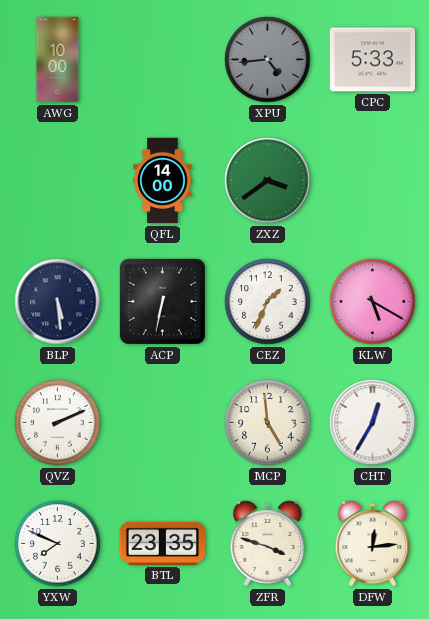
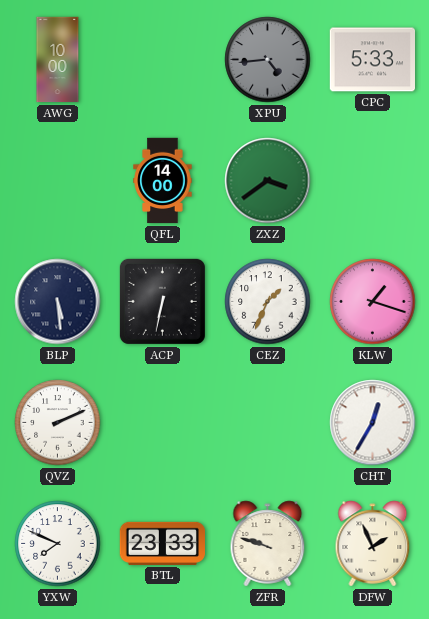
KLW: 5:20 -> 1:18
MCP: 4:59 -> none
BTL: 23:35 -> 23:33
ZFR: 3:48 -> 9:48
DFW: 12:14 -> 1:56
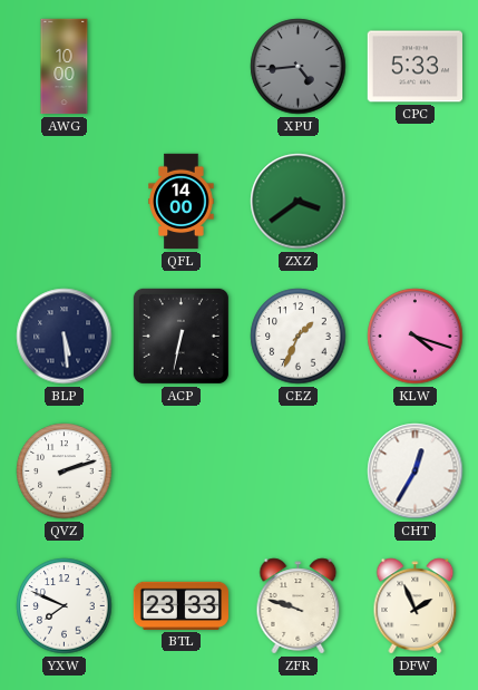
KLW: 1:18 -> 4:18
QVZ: 2:11 -> 2:12
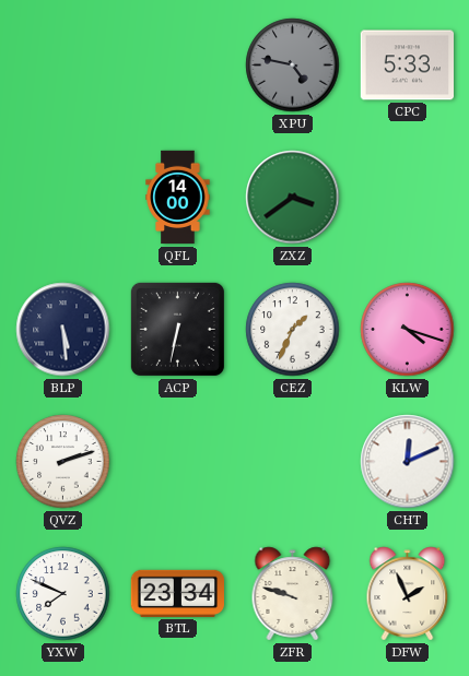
AWG: 10:00 -> none
XPU: 4:44 -> 4:47
CHT: 12:35 -> 12:11
BTL: 23:33 -> 23:34
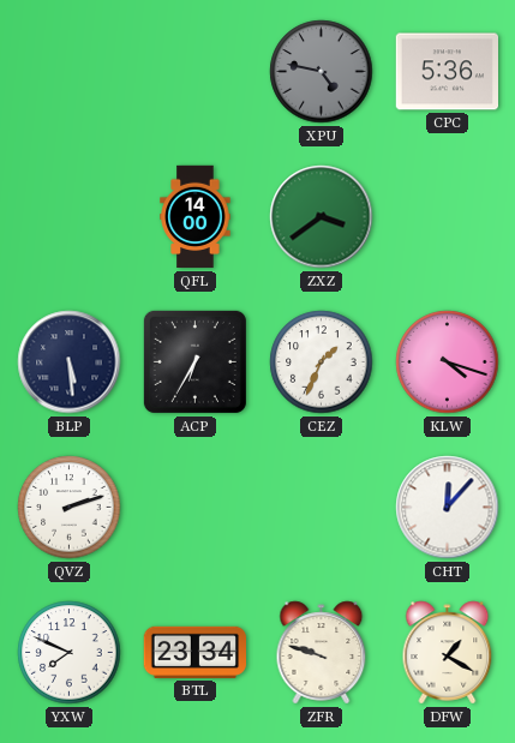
CPC: 5:33 -> 5:36
ACP: 6:32 -> 6:35
CHT: 12:11 -> 12:07
DFW: 1:56 -> 1:20
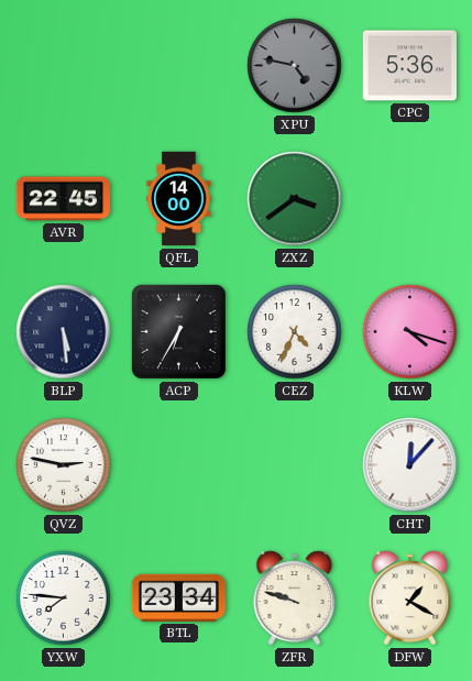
AVR: none -> 22:45
CEZ: 1:34 -> 4:34
QVZ: 2:12 -> 2:47
YXW: 7:49 -> 7:46
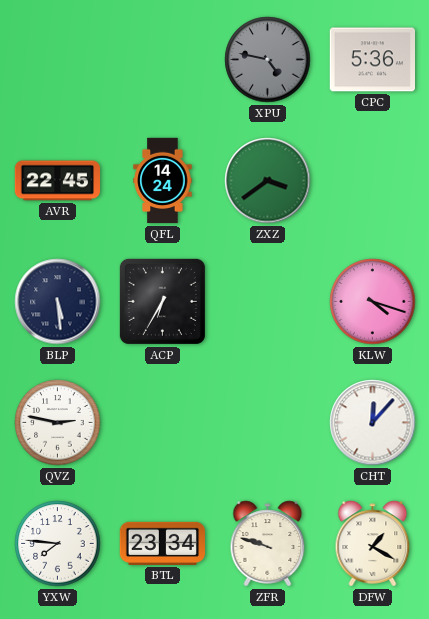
QFL: 14:00 -> 14:24
CEZ: 4:34 -> none
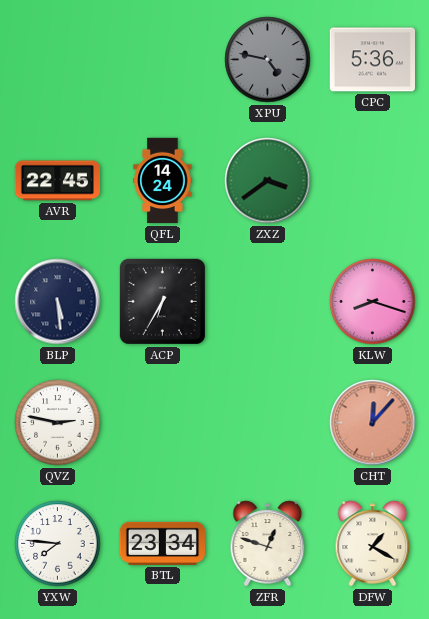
KLW: 4:18 -> 8:18
CHT dial: white -> salmon
ZFR: 9:48 -> 12:48
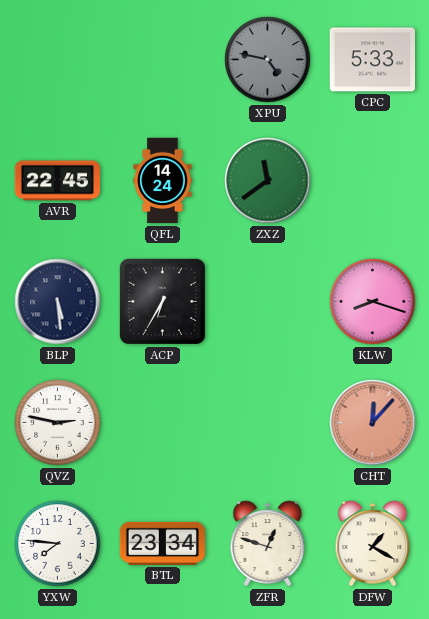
CPC: 5:36 -> 5:33
ZXZ: 3:39 -> 11:39
